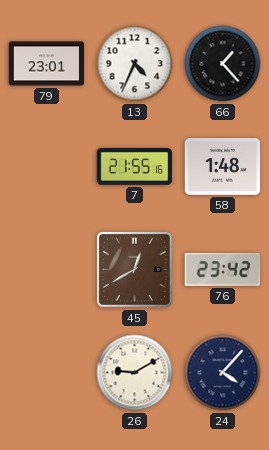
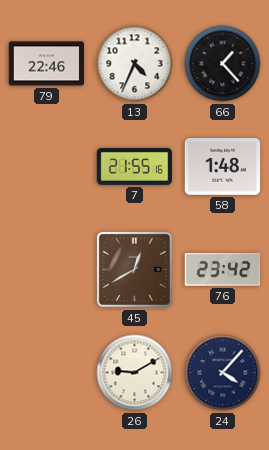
79: 23:01 -> 22:46
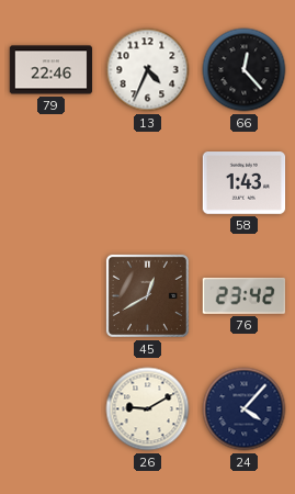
66: 1:23 -> 12:23
7: 21:55 -> none
58: 1:48 -> 1:43
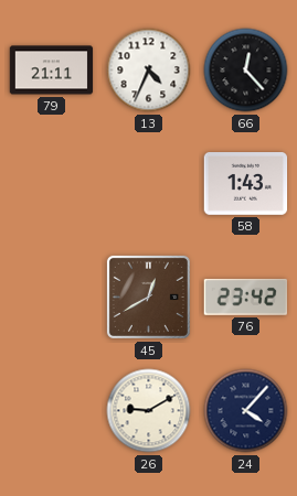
79: 22:46 -> 21:11
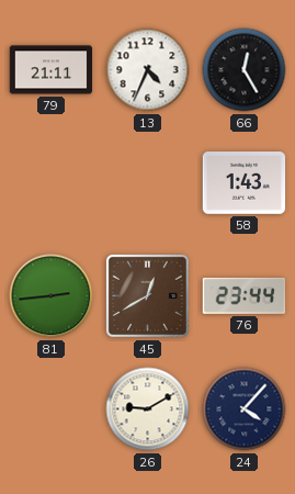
66: 12:23 -> 12:25
81: none -> 2:44
76: 23:42 -> 23:44
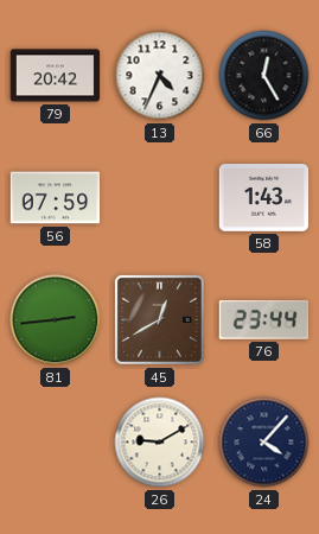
79: 21:11 -> 20:42
56: none -> 07:59
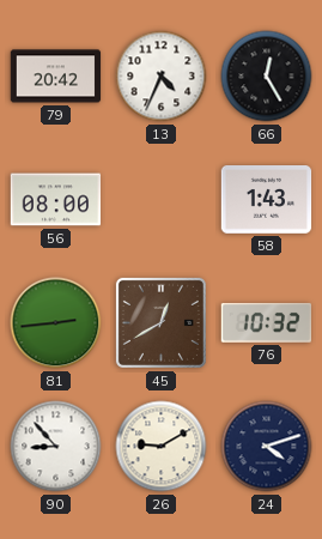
56: 07:59 -> 08:00
76: 23:44 -> 10:32
90: none -> 8:53
24: 4:07 -> 4:12
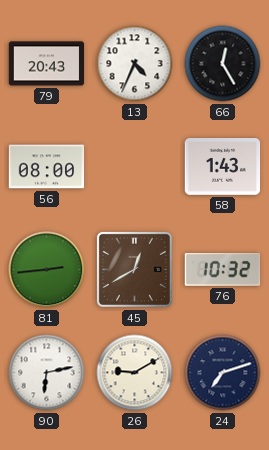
79: 20:42 -> 20:43
90: 8:53 -> 6:13
24: 4:12 -> 7:12
